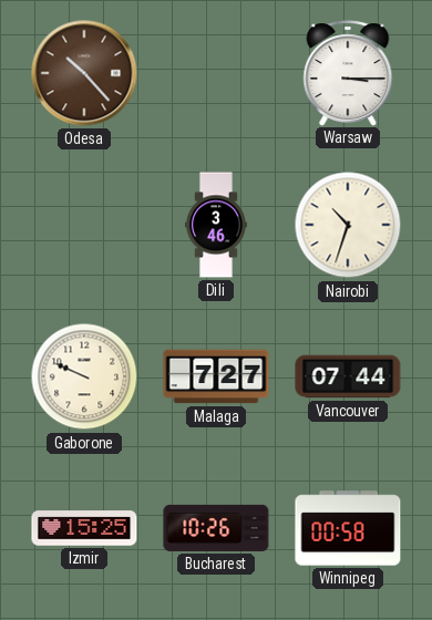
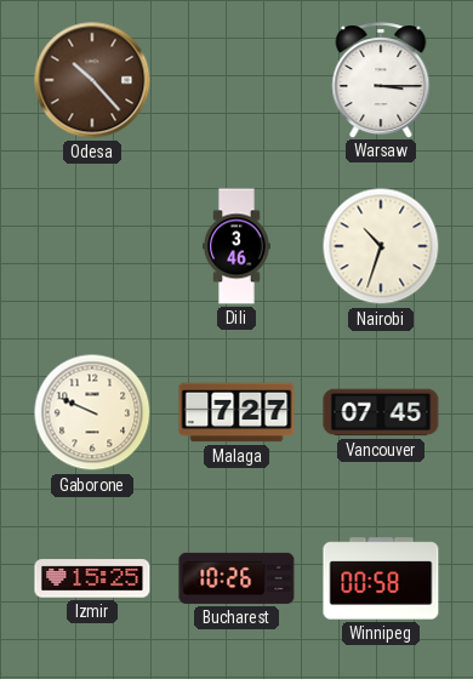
Vancouver: 07:44 -> 07:45
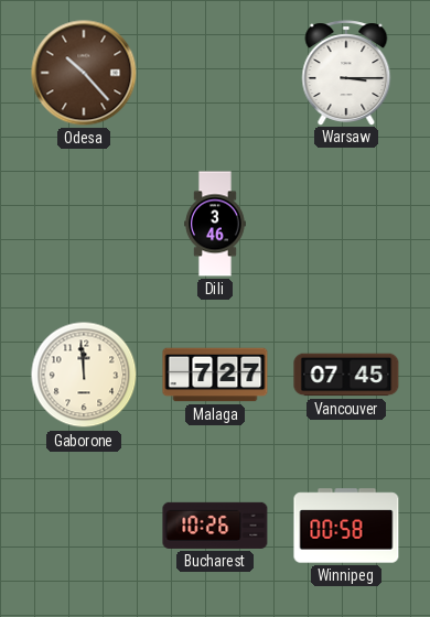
Nairobi: 10:33 -> none
Gaborone: 9:49 -> 11:59
Izmir: 15:25 -> none
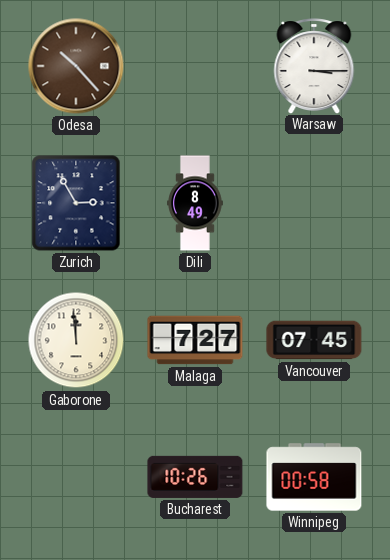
Zurich: none -> 2:55
Dili: 3:46 -> 8:49
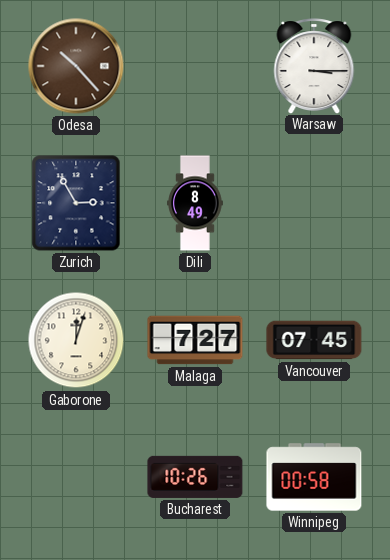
Gaborone: 11:59 -> 12:03
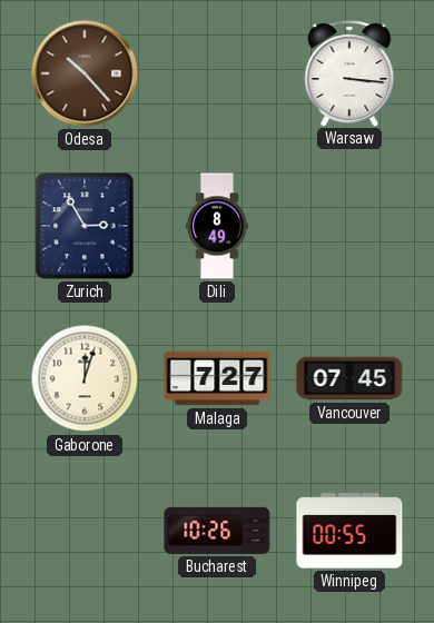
Warsaw: 3:15 -> 3:16
Winnipeg: 00:58 -> 00:55
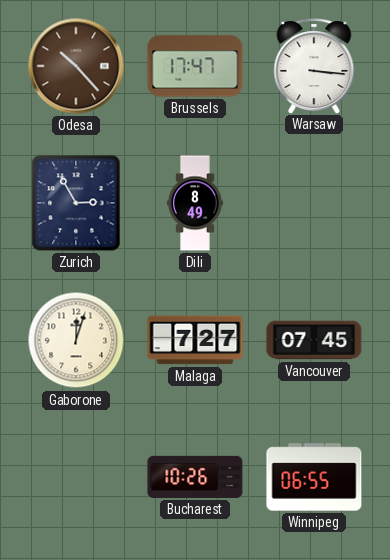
Brussels: none -> 17:47
Winnipeg: 00:55 -> 06:55
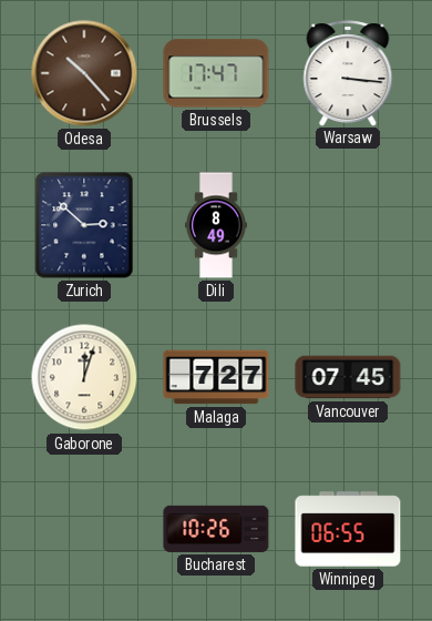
Zurich: 2:55 -> 2:52
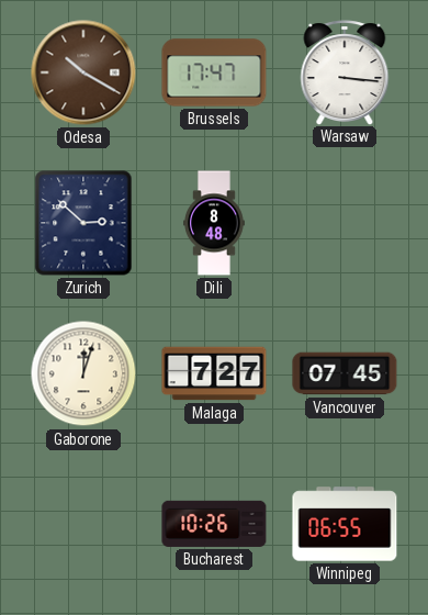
Odesa: 10:23 -> 10:20
Dili: 8:49 -> 8:48
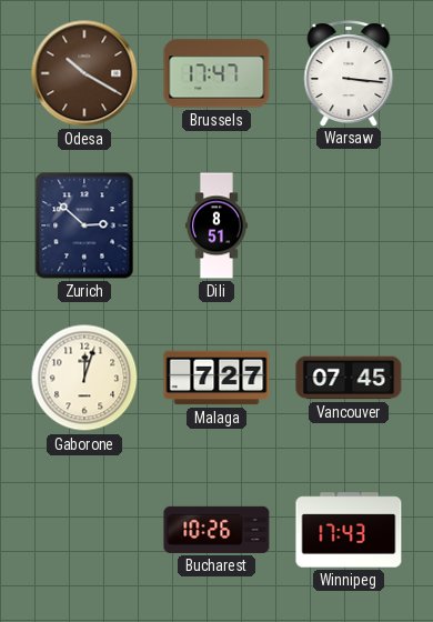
Dili: 8:48 -> 8:51
Winnipeg: 06:55 -> 17:43
